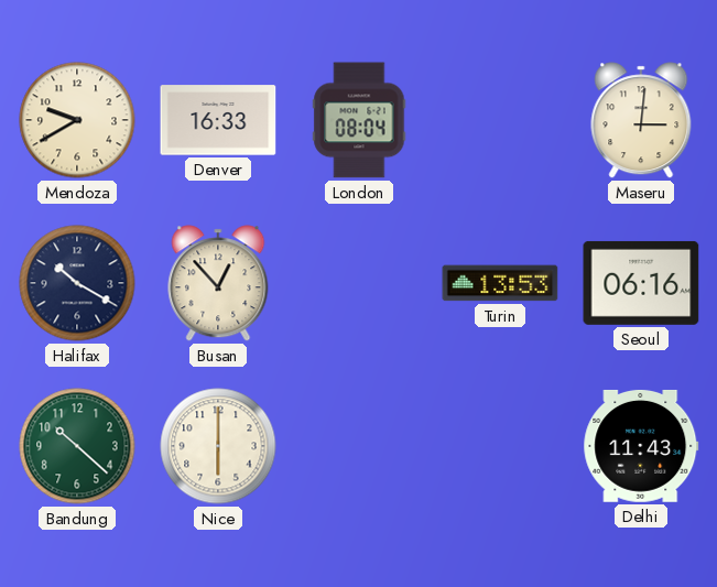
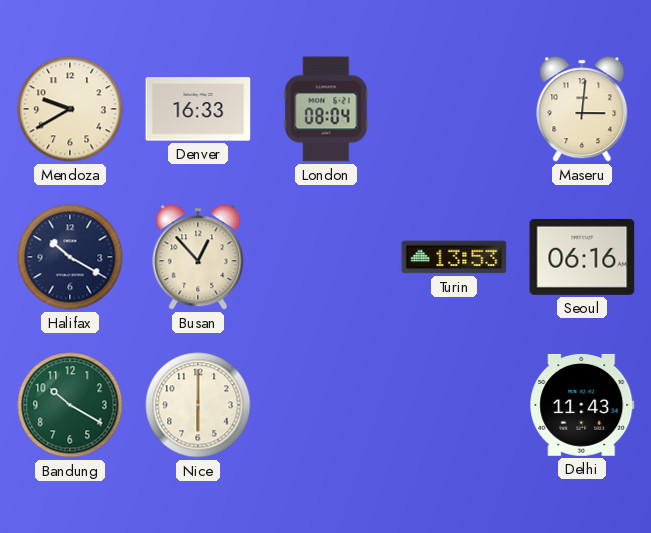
Bandung: 10:22 -> 10:20
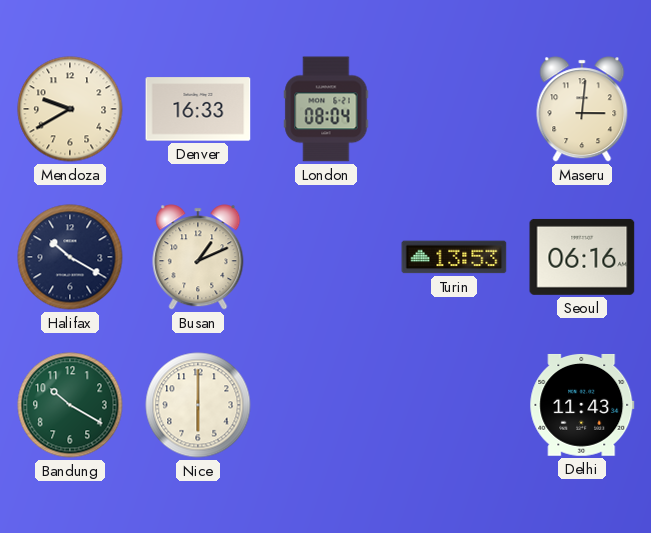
Busan: 12:53 -> 1:11
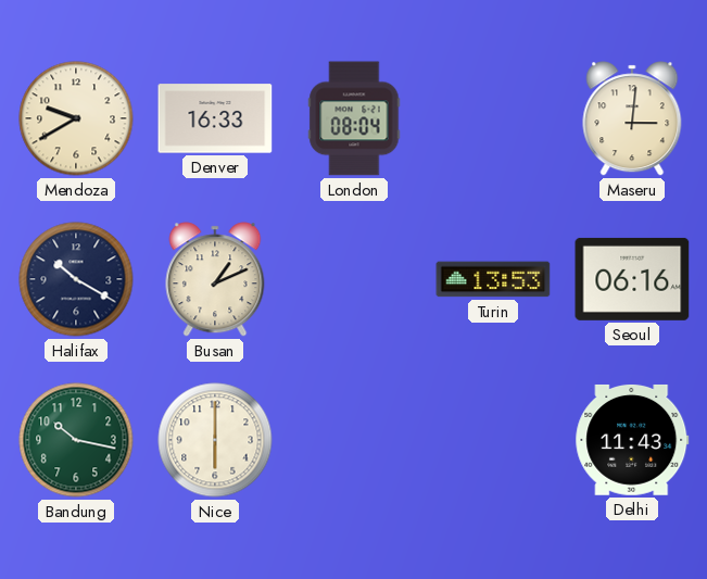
Bandung: 10:20 -> 10:17
